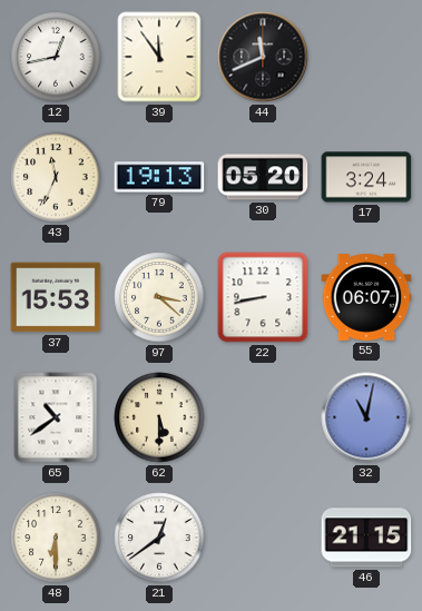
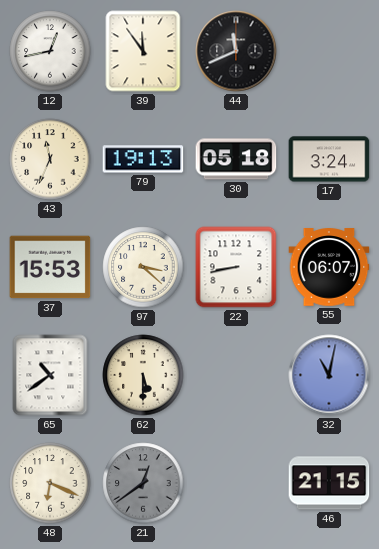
30: 05:20 -> 05:18
48: 6:30 -> 6:19
21 dial: white -> grey
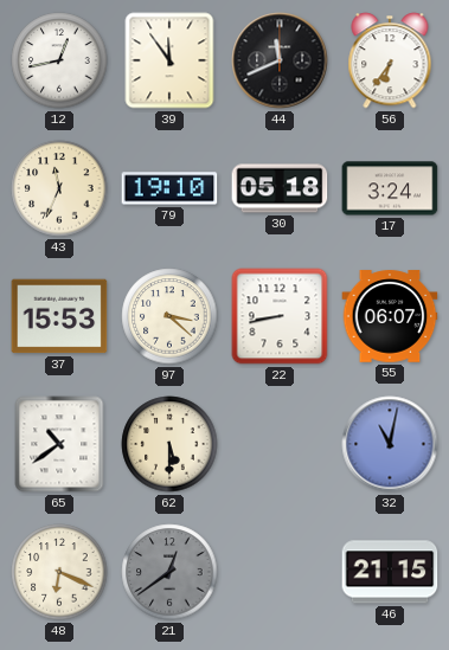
56: none -> 6:36
79: 19:13 -> 19:10
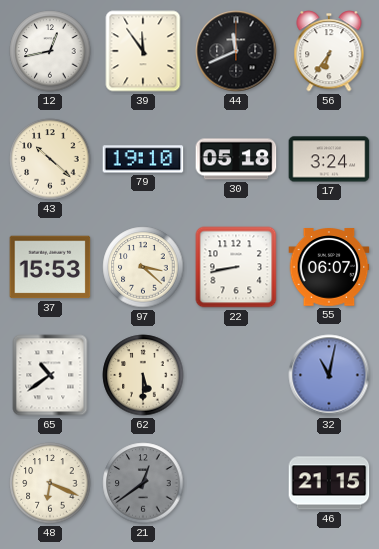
43: 11:34 -> 10:22
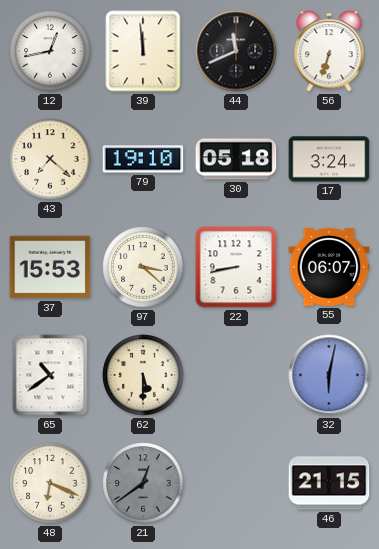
39: 11:54 -> 11:59
56: 6:36 -> 6:33
43: 10:22 -> 7:22
32: 11:02 -> 6:02
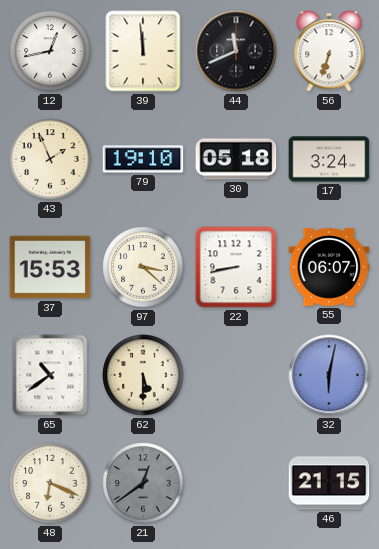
43: 7:22 -> 1:56
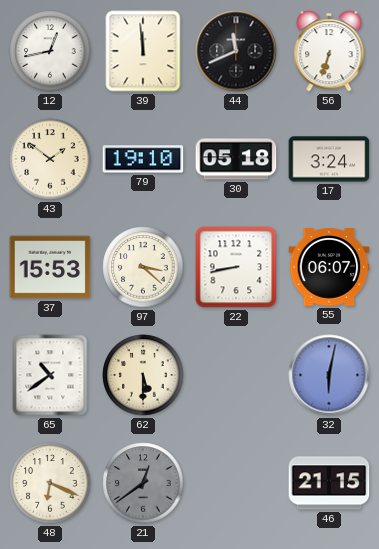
43: 1:56 -> 1:51
